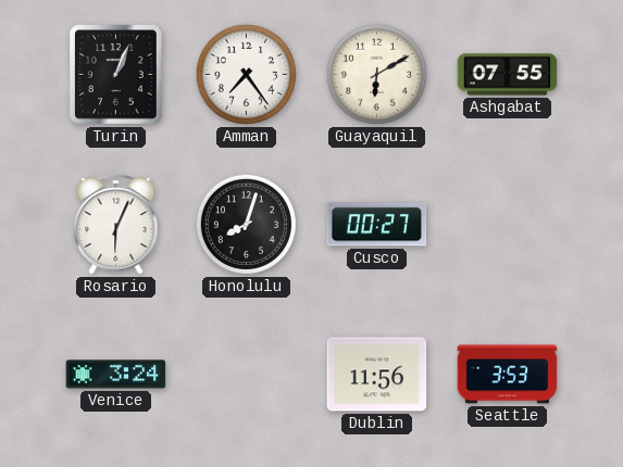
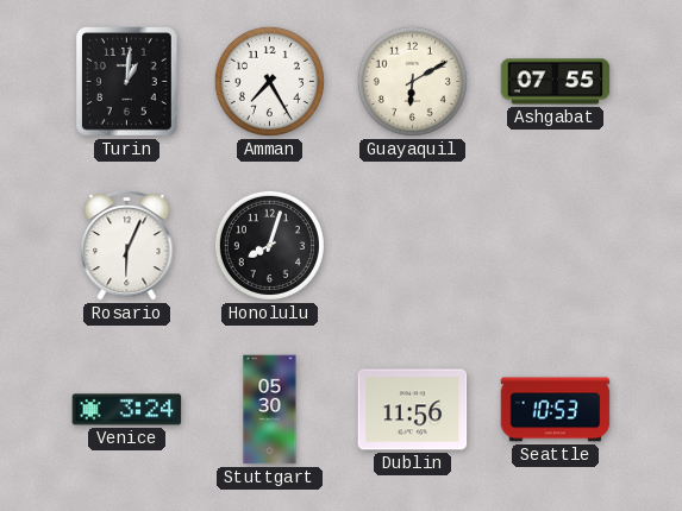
Turin: 1:04 -> 1:01
Amman: 7:24 -> 7:25
Cusco: 00:27 -> none
Stuttgart: none -> 05:30
Seattle: 3:53 -> 10:53
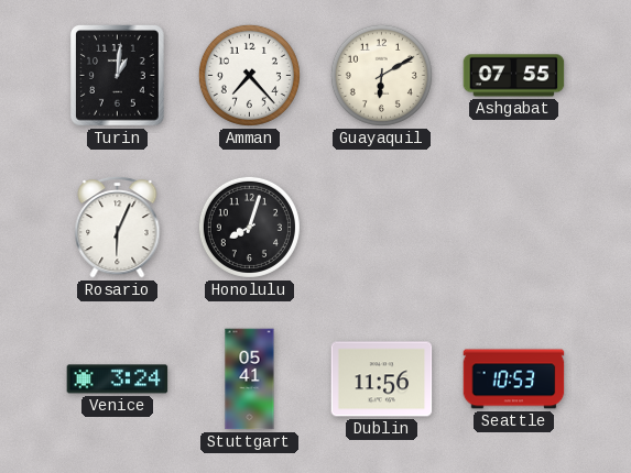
Amman: 7:25 -> 7:23
Stuttgart: 05:30 -> 05:41
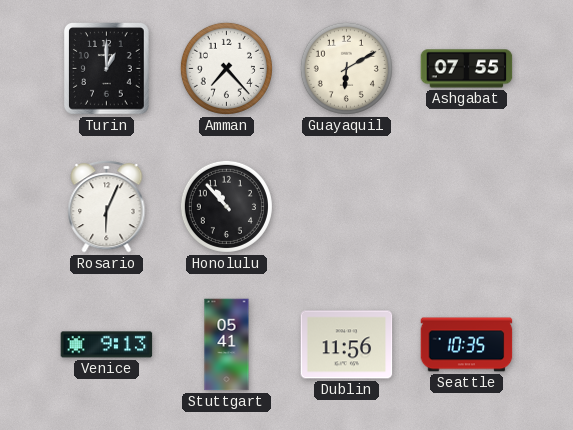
Turin: 1:01 -> 1:00
Honolulu: 8:03 -> 10:53
Venice: 3:24 -> 9:13
Seattle: 10:53 -> 10:35
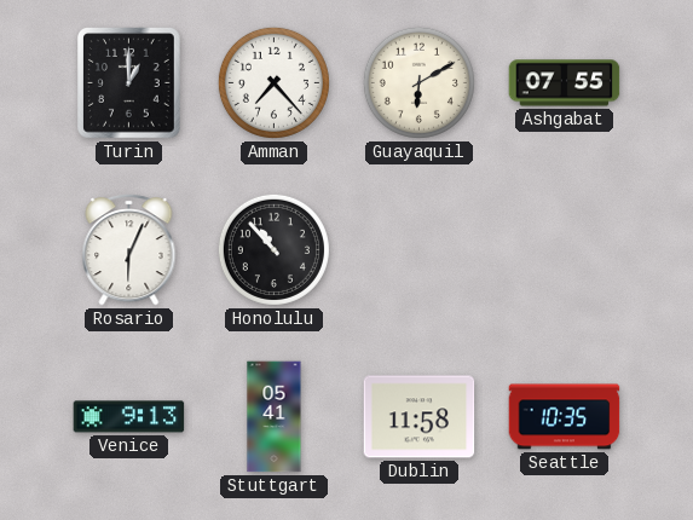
Dublin: 11:56 -> 11:58
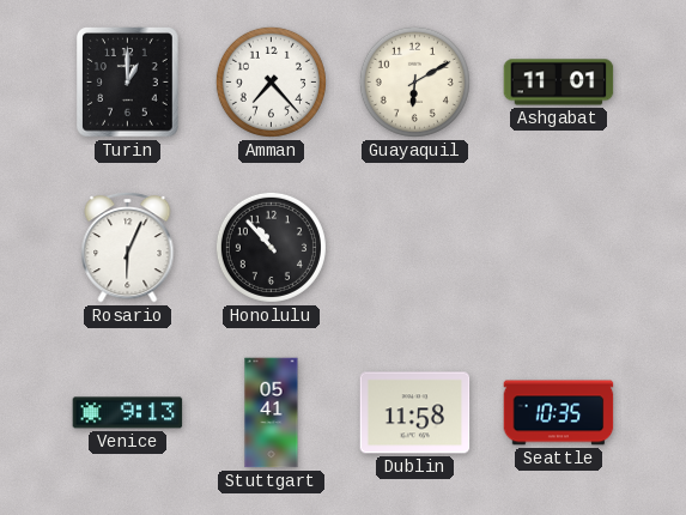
Ashgabat: 07:55 -> 11:01
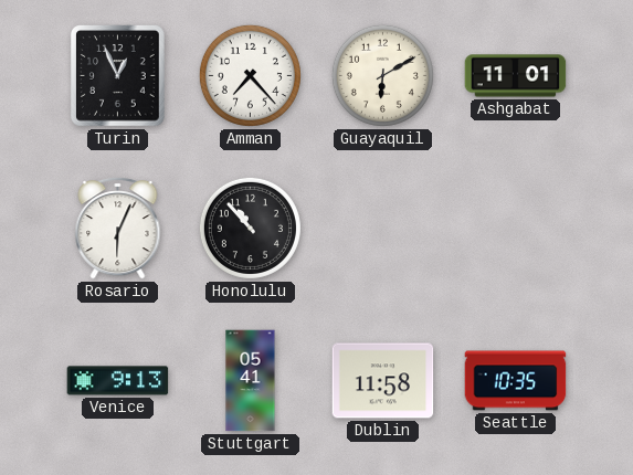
Turin: 1:00 -> 12:56
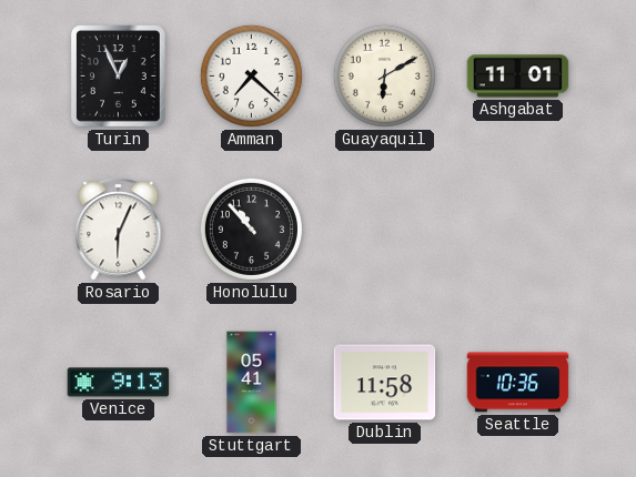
Amman: 7:23 -> 7:22
Seattle: 10:35 -> 10:36
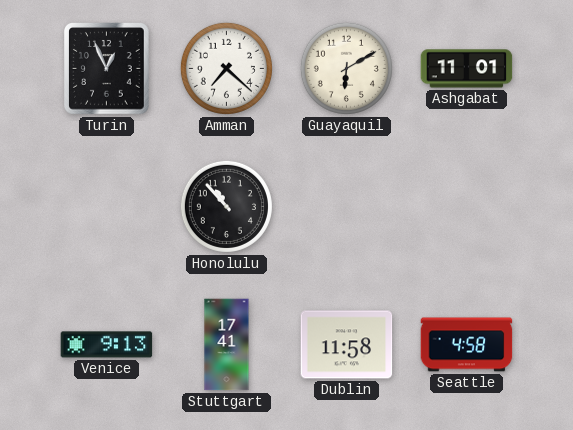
Rosario: 6:04 -> none
Stuttgart: 05:41 -> 17:41
Seattle: 10:36 -> 4:58
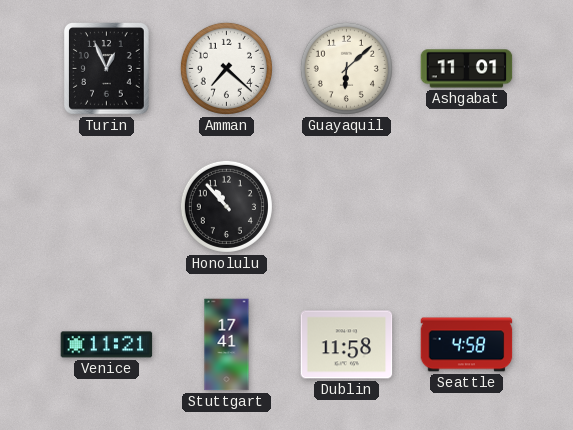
Guayaquil: 6:10 -> 6:08
Venice: 9:13 -> 11:21
